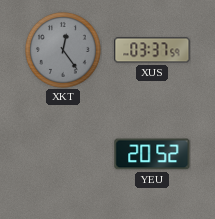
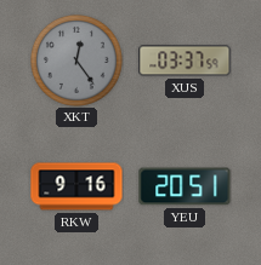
RKW: none -> 9:16
YEU: 20:52 -> 20:51
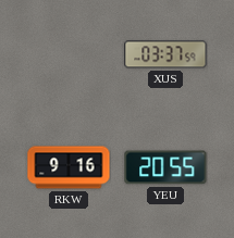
XKT: 12:24 -> none
YEU: 20:51 -> 20:55
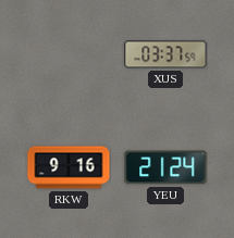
YEU: 20:55 -> 21:24
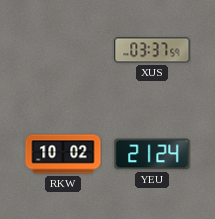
RKW: 9:16 -> 10:02
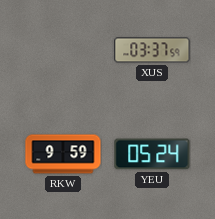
RKW: 10:02 -> 9:59
YEU: 21:24 -> 05:24
